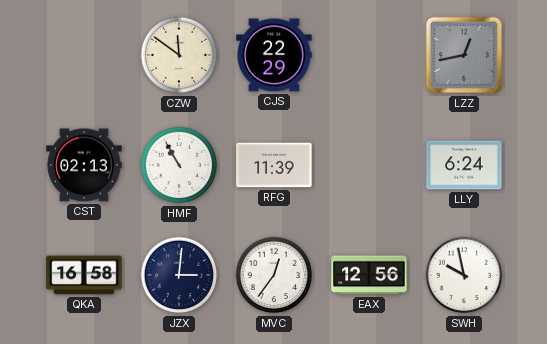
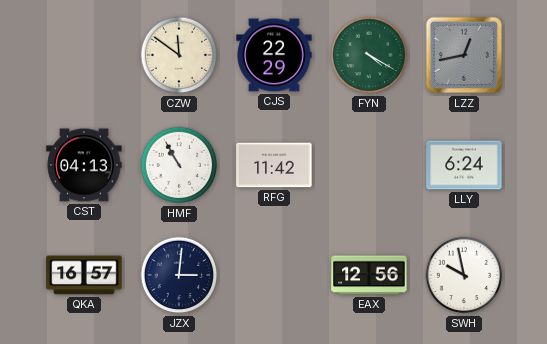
FYN: none -> 4:20
CST: 02:13 -> 04:13
RFG: 11:39 -> 11:42
QKA: 16:58 -> 16:57
MVC: 12:36 -> none
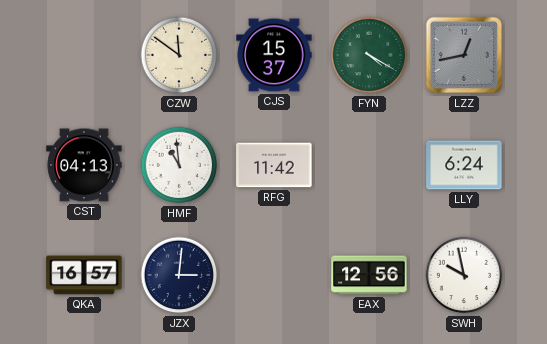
CJS: 22:29 -> 15:37
HMF: 10:55 -> 10:59
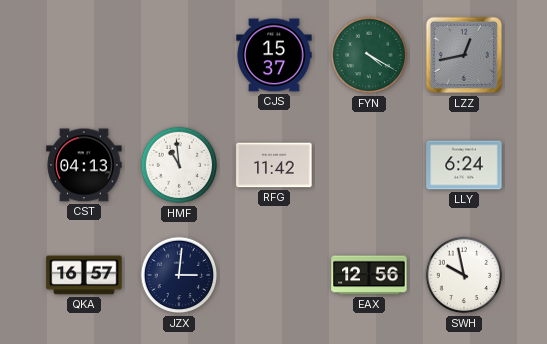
CZW: 11:51 -> none
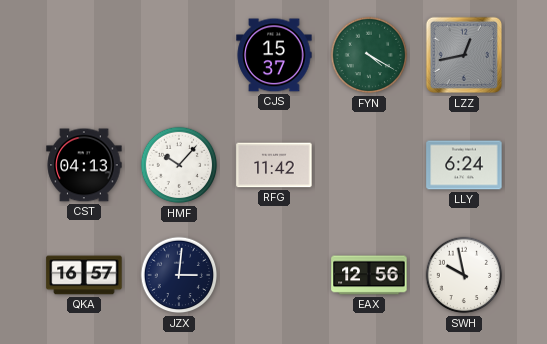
HMF: 10:59 -> 10:07
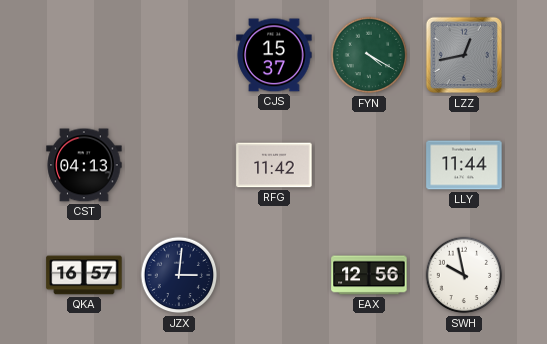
HMF: 10:07 -> none
LLY: 6:24 -> 11:44
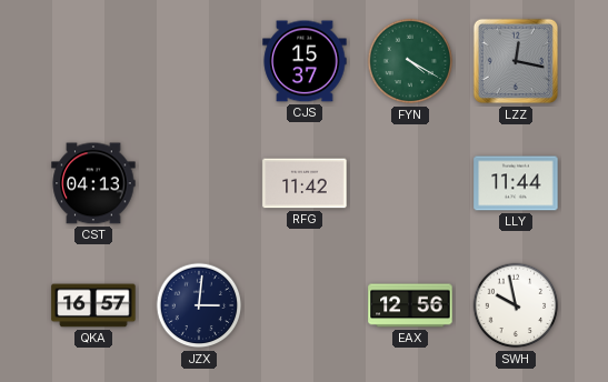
LZZ: 12:43 -> 12:17
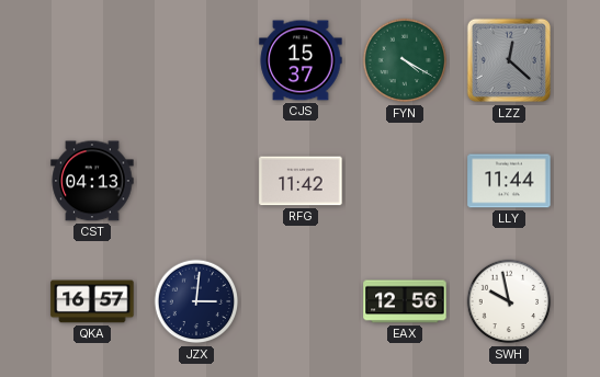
LZZ: 12:17 -> 12:22
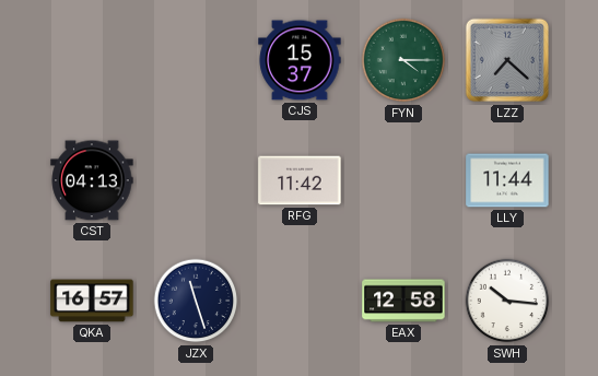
FYN: 4:20 -> 4:15
LZZ: 12:22 -> 7:22
JZX: 3:01 -> 11:27
EAX: 12:56 -> 12:58
SWH: 9:58 -> 10:16
